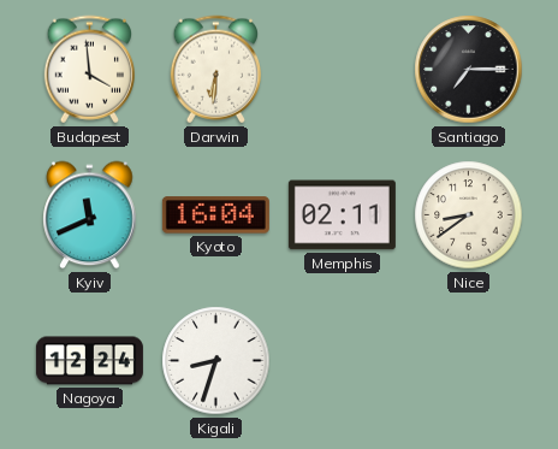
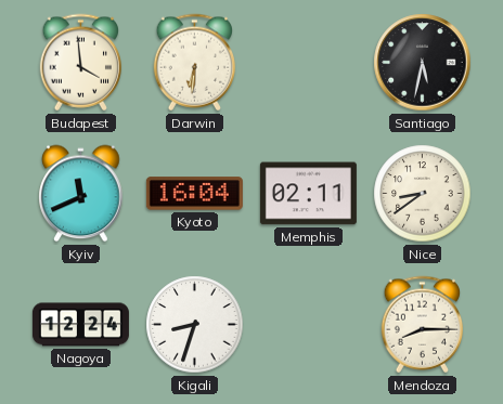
Santiago: 7:15 -> 5:32
Mendoza: none -> 8:15
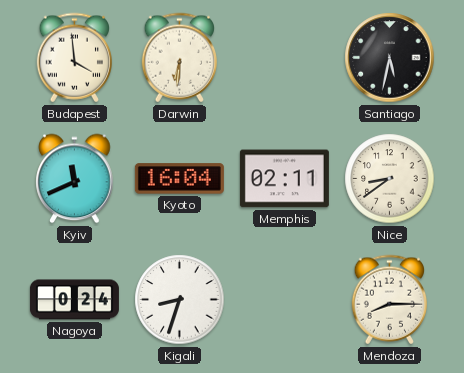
Nagoya: 12:24 -> 0:24
